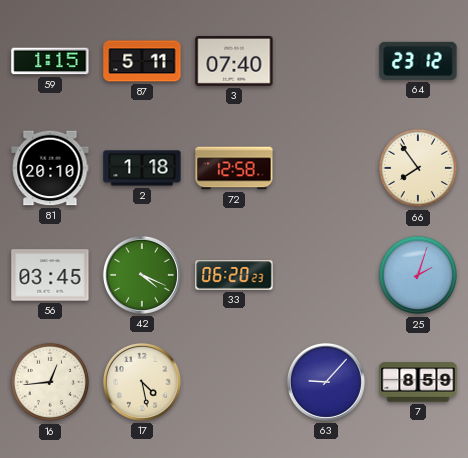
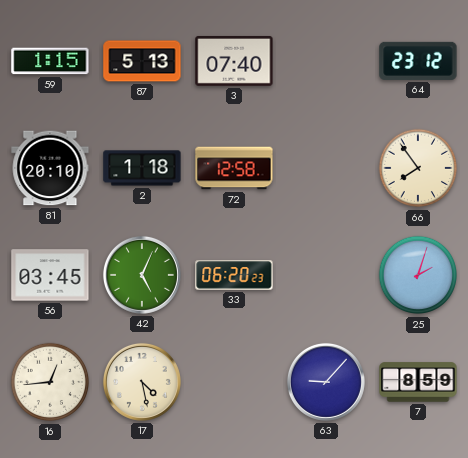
87: 5:11 -> 5:13
42: 4:19 -> 5:04
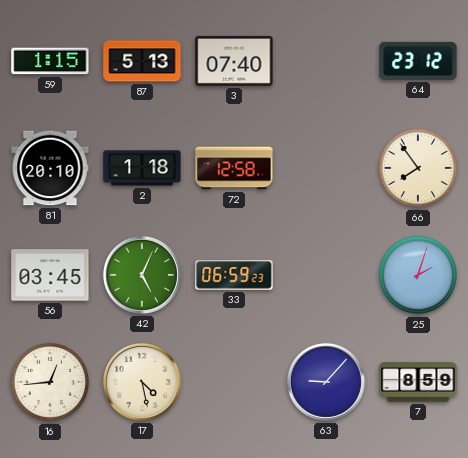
33: 06:20 -> 06:59
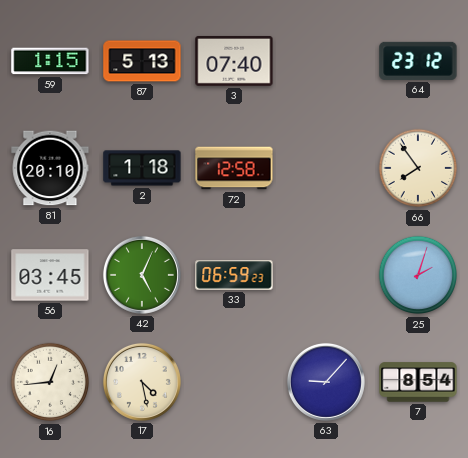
7: 8:59 -> 8:54
